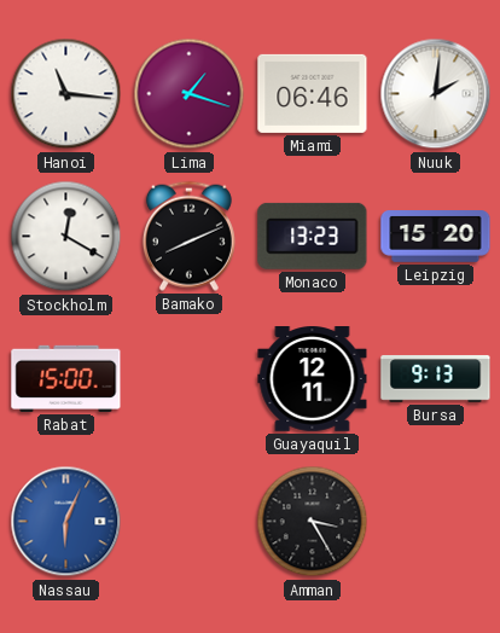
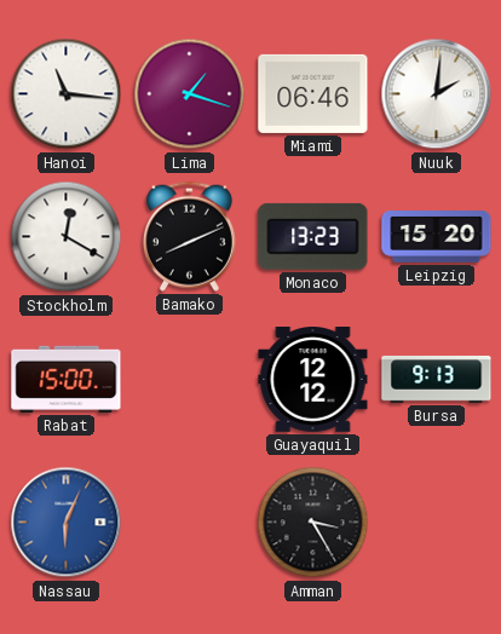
Guayaquil: 12:11 -> 12:12
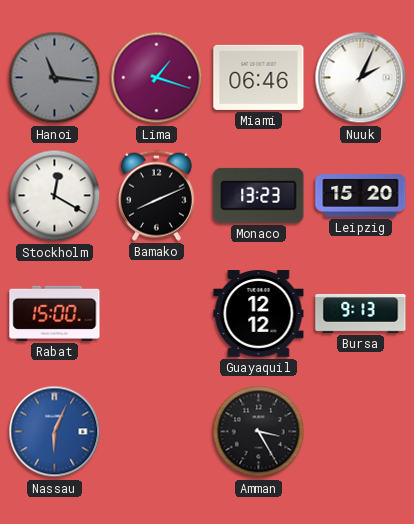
Hanoi dial: white -> grey
Nuuk: 2:01 -> 2:04
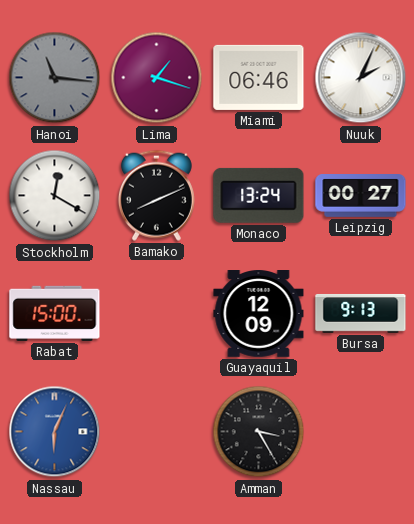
Monaco: 13:23 -> 13:24
Leipzig: 15:20 -> 00:27
Guayaquil: 12:12 -> 12:09
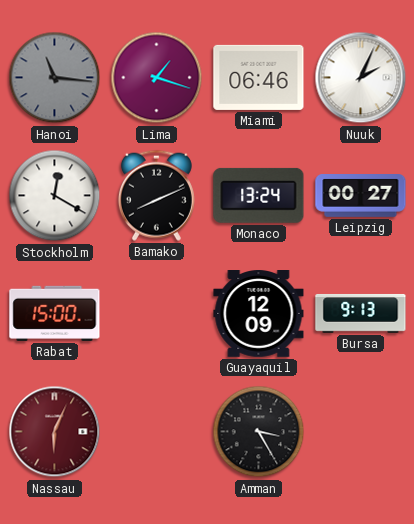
Nassau dial: blue -> burgundy
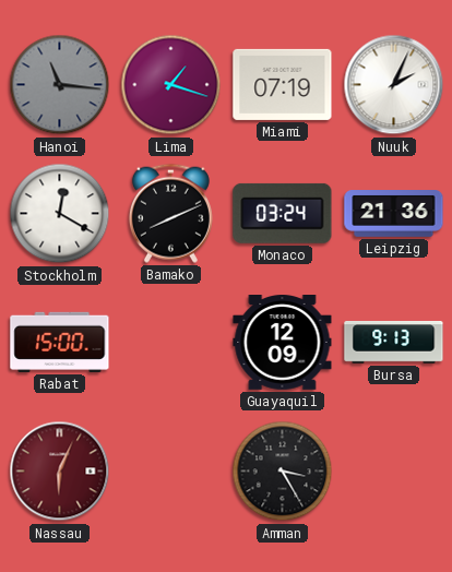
Miami: 06:46 -> 07:19
Monaco: 13:24 -> 03:24
Leipzig: 00:27 -> 21:36
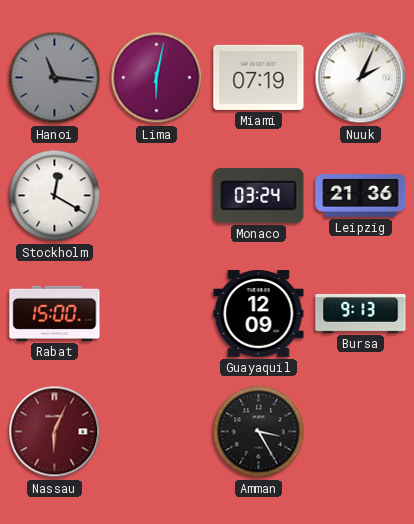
Lima: 1:18 -> 6:02
Bamako: 8:11 -> none
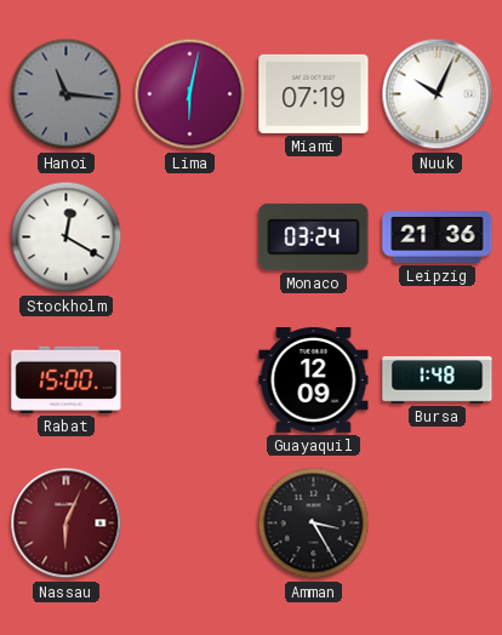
Nuuk: 2:04 -> 10:04
Bursa: 9:13 -> 1:48
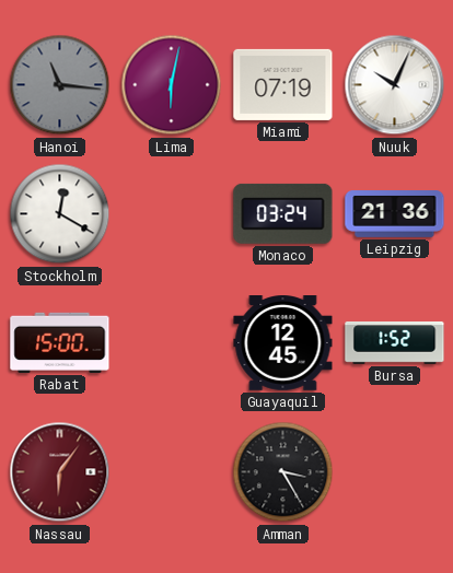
Guayaquil: 12:09 -> 12:45
Bursa: 1:48 -> 1:52
Nassau: 6:04 -> 6:06
